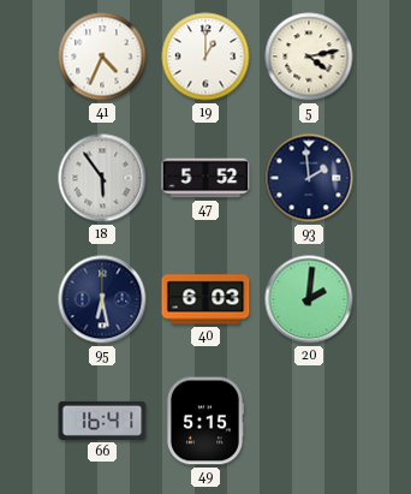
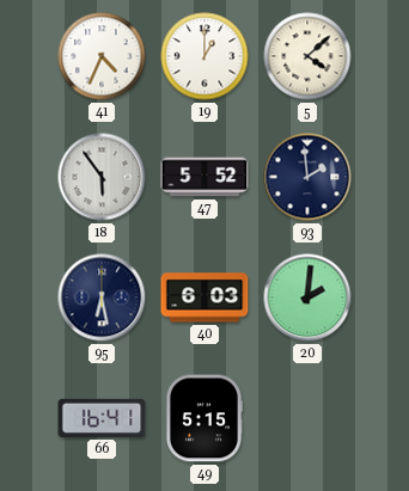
5: 4:13 -> 4:08
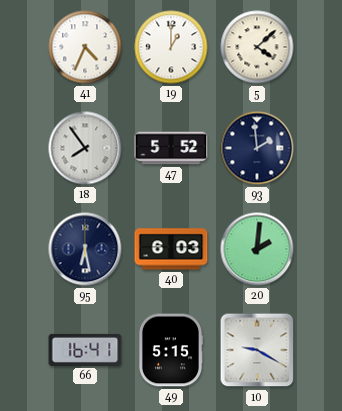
18: 5:54 -> 7:54
10: none -> 9:20
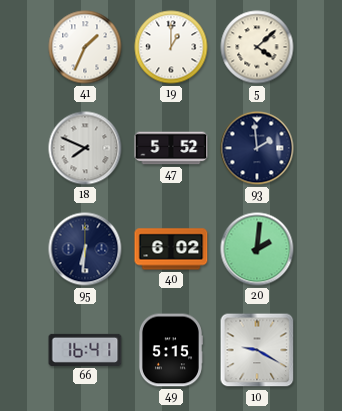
41: 4:34 -> 1:34
18: 7:54 -> 7:49
95: 6:28 -> 6:31
40: 6:03 -> 6:02
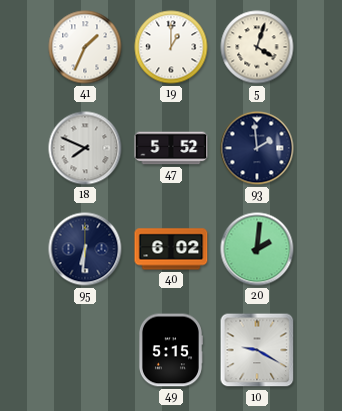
5: 4:08 -> 4:03
66: 16:41 -> none
